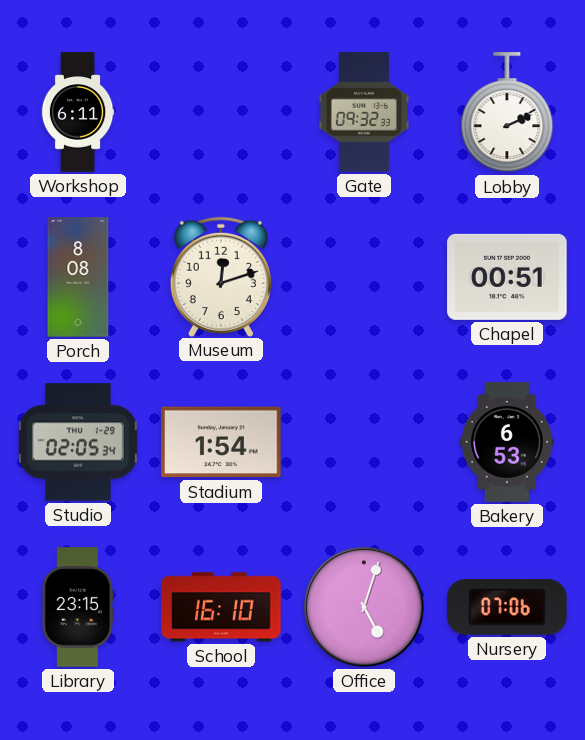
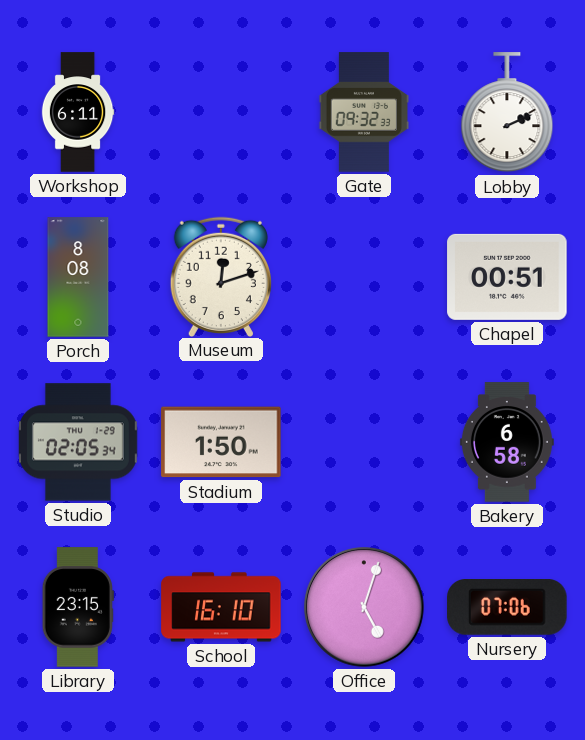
Stadium: 1:54 -> 1:50
Bakery: 6:53 -> 6:58
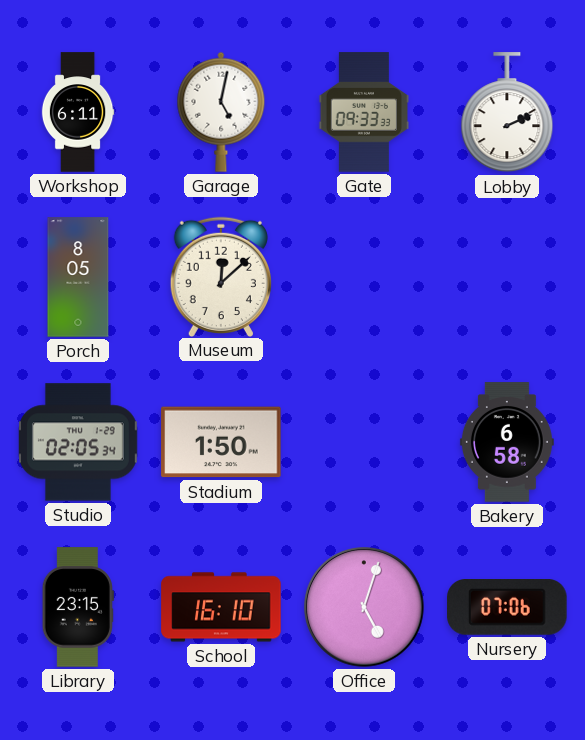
Garage: none -> 5:02
Gate: 09:32 -> 09:33
Porch: 8:08 -> 8:05
Museum: 12:12 -> 12:08
Chapel: 00:51 -> none
